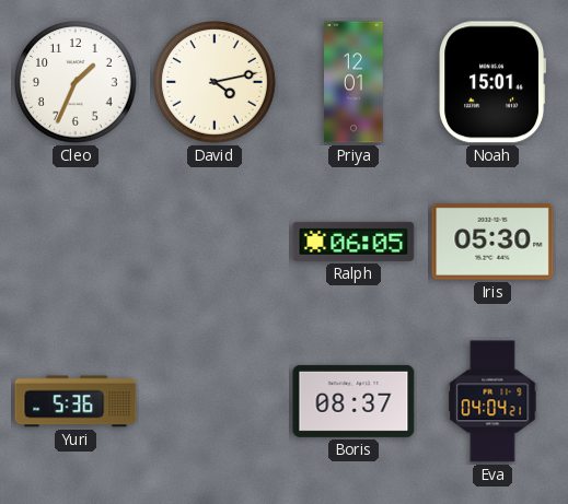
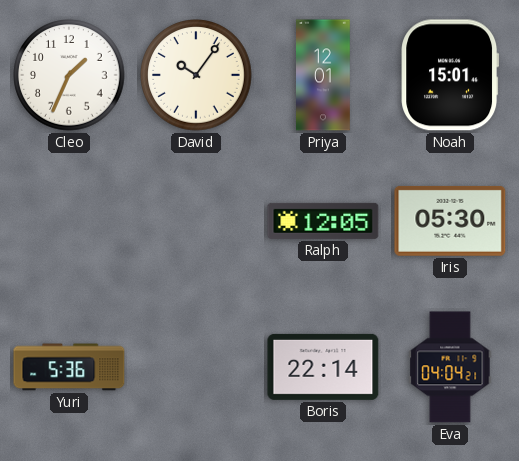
David: 4:13 -> 10:06
Ralph: 06:05 -> 12:05
Boris: 08:37 -> 22:14
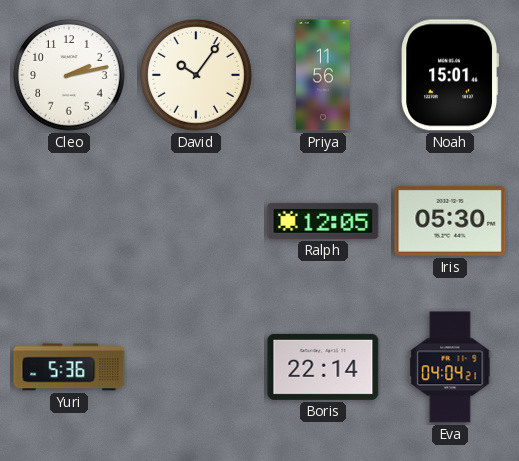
Cleo: 1:34 -> 2:13
Priya: 12:01 -> 11:56
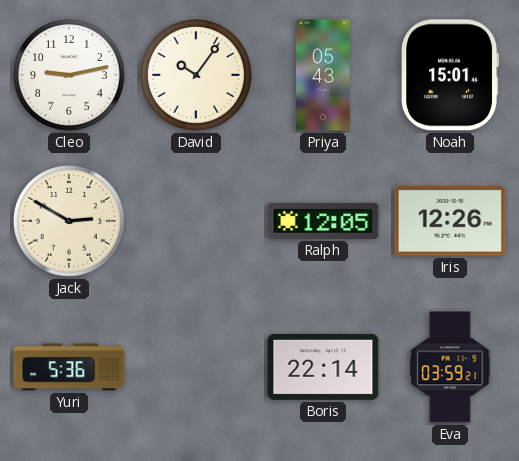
Cleo: 2:13 -> 9:13
Priya: 11:56 -> 05:43
Jack: none -> 2:50
Iris: 05:30 -> 12:26
Eva: 04:04 -> 03:59
